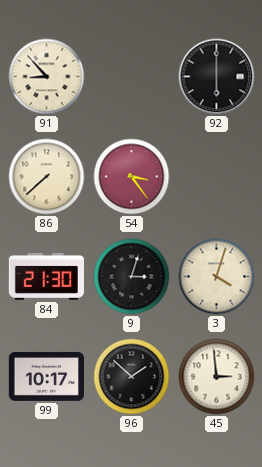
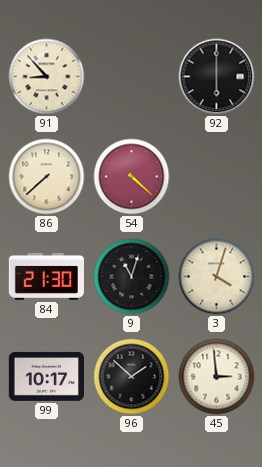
54: 3:24 -> 4:22
9: 3:03 -> 11:03
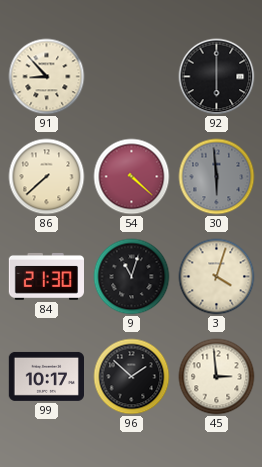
30: none -> 5:59
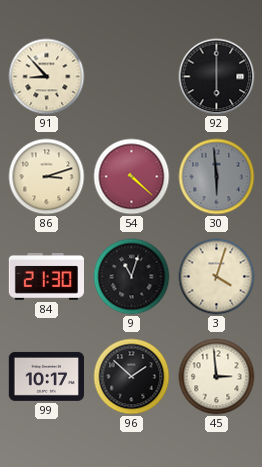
86: 7:38 -> 3:12
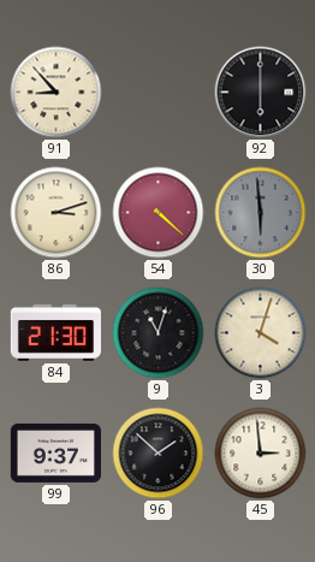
99: 10:17 -> 9:37
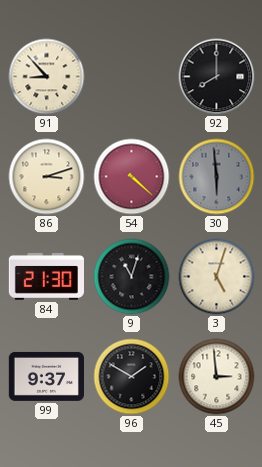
92: 6:00 -> 8:00
3: 4:03 -> 5:03
96: 1:52 -> 1:50
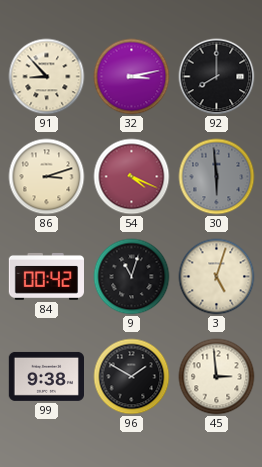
32: none -> 3:13
54: 4:22 -> 4:19
84: 21:30 -> 00:42
99: 9:37 -> 9:38
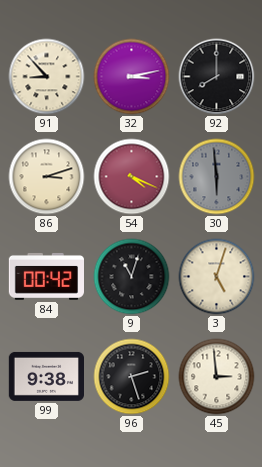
96: 1:50 -> 2:27
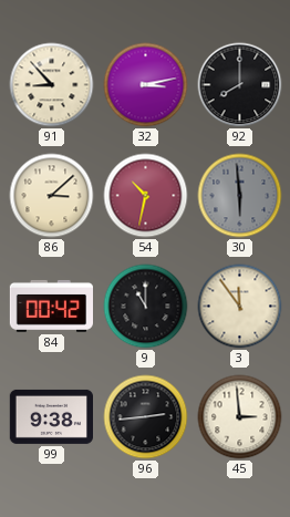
86: 3:12 -> 3:08
54: 4:19 -> 10:32
9: 11:03 -> 11:00
3: 5:03 -> 11:54
96: 2:27 -> 2:44
